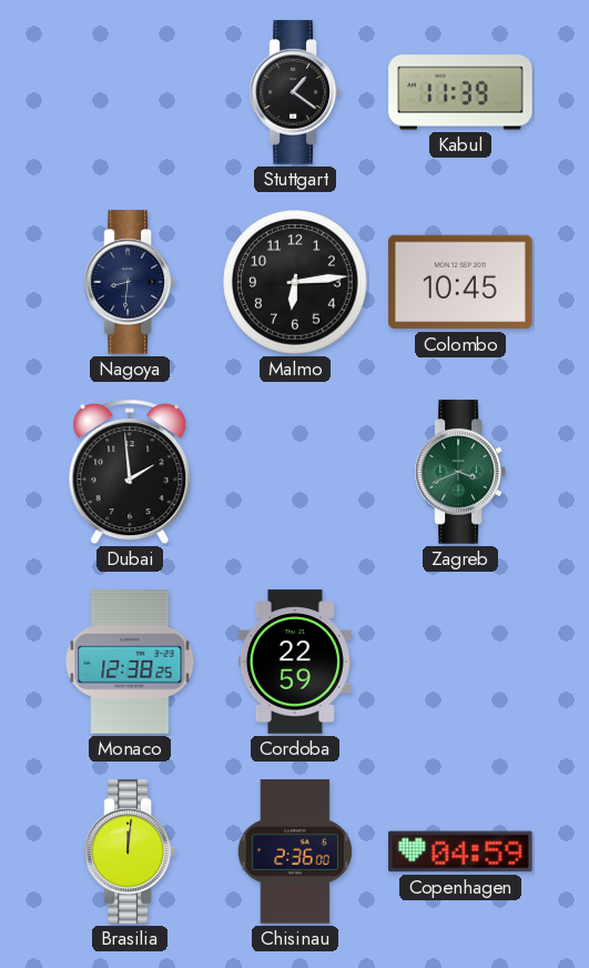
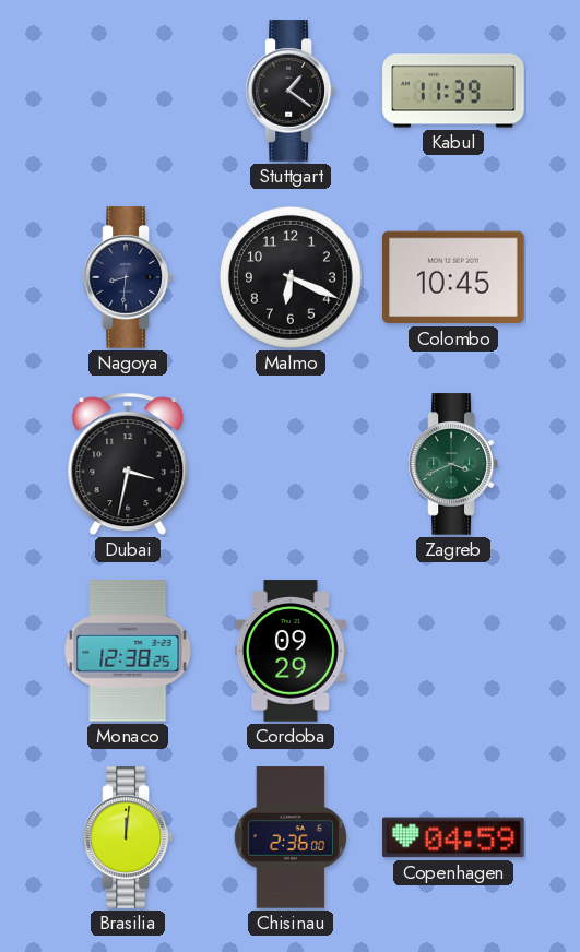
Malmo: 6:14 -> 6:19
Dubai: 1:59 -> 3:32
Cordoba: 22:59 -> 09:29
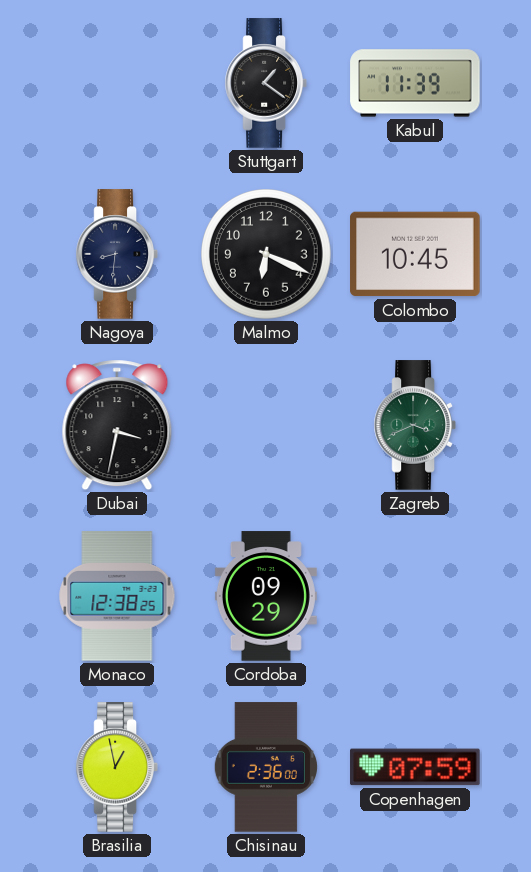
Brasilia: 12:01 -> 12:58
Copenhagen: 04:59 -> 07:59
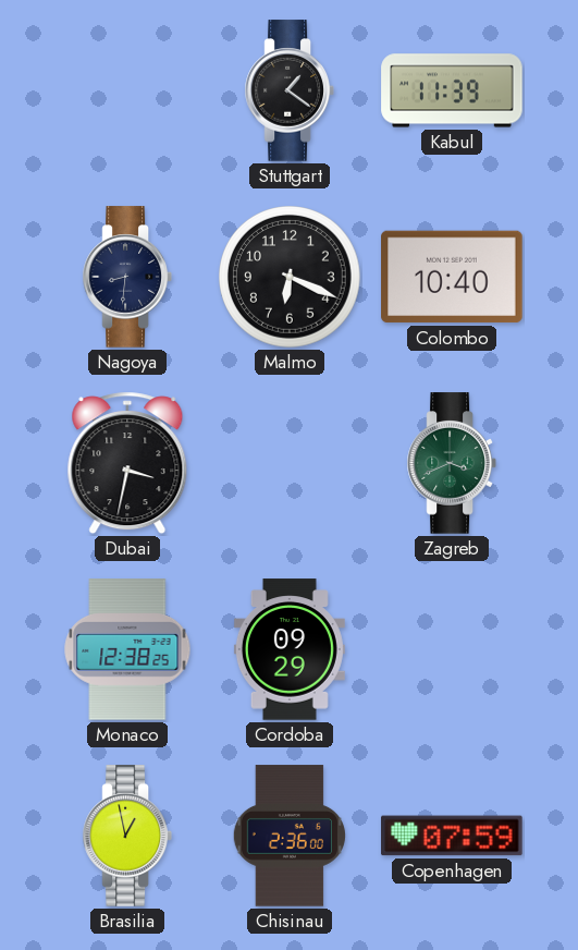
Colombo: 10:45 -> 10:40
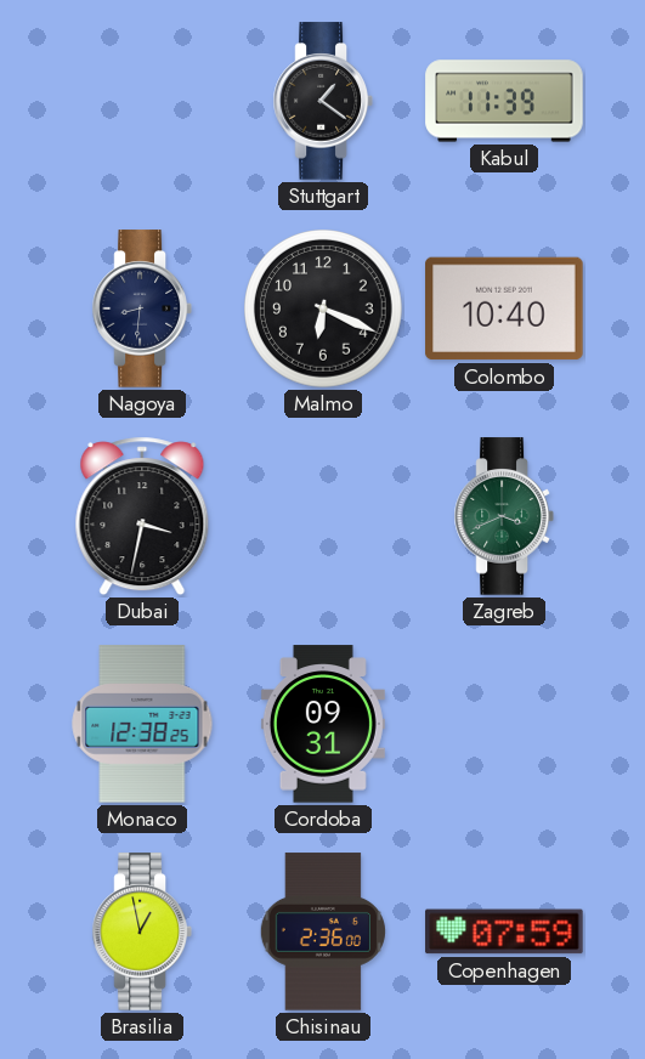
Cordoba: 09:29 -> 09:31
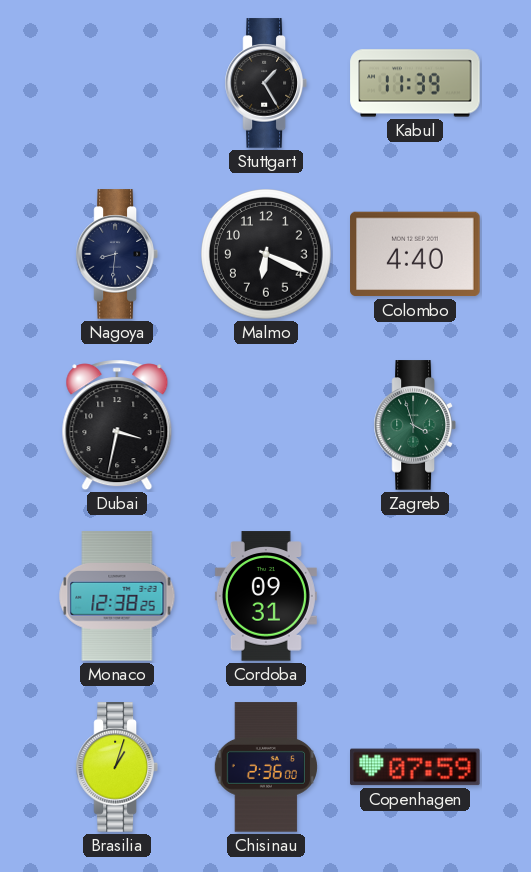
Stuttgart: 1:21 -> 1:25
Colombo: 10:40 -> 4:40
Zagreb: 3:41 -> 3:57
Brasilia: 12:58 -> 1:03
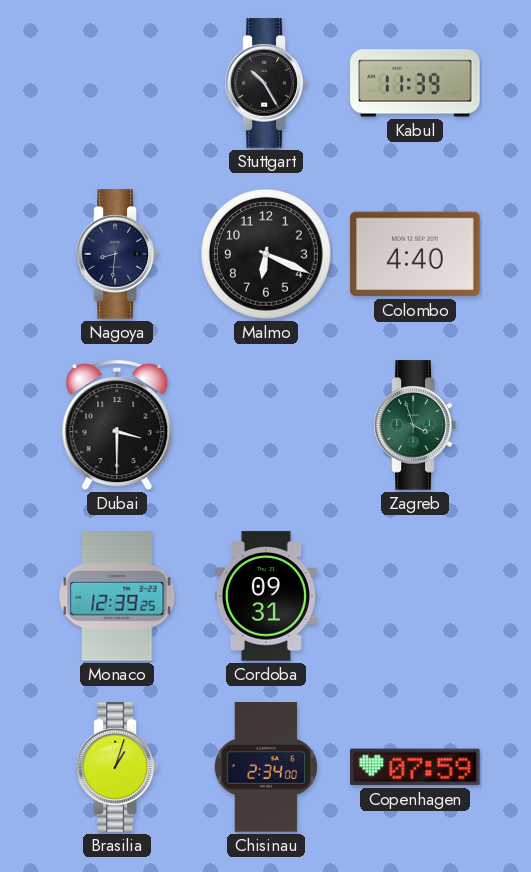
Stuttgart: 1:25 -> 10:25
Dubai: 3:32 -> 3:30
Monaco: 12:38 -> 12:39
Chisinau: 2:36 -> 2:34
